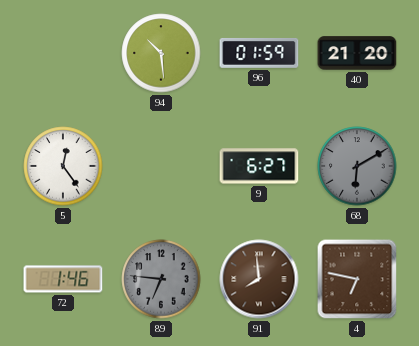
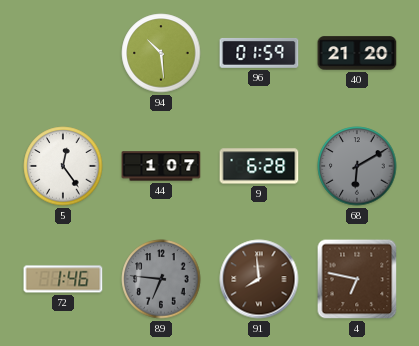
44: none -> 1:07
9: 6:27 -> 6:28
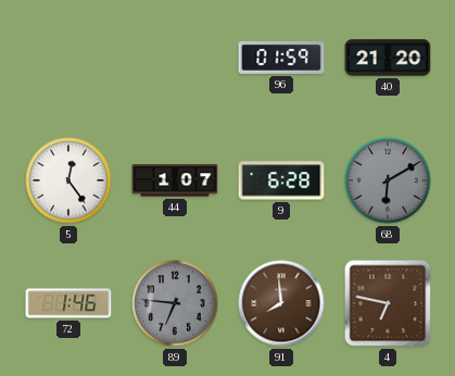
94: 10:29 -> none
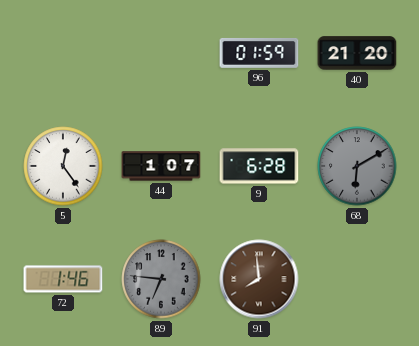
4: 6:47 -> none
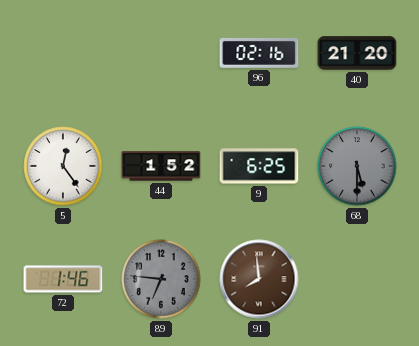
96: 01:59 -> 02:16
44: 1:07 -> 1:52
9: 6:28 -> 6:25
68: 6:10 -> 5:30
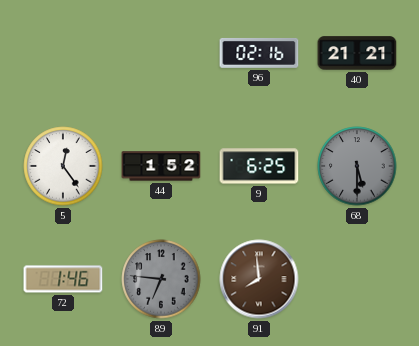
40: 21:20 -> 21:21
